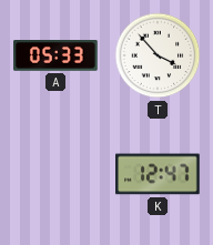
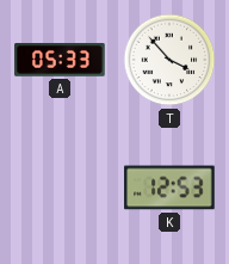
K: 12:47 -> 12:53
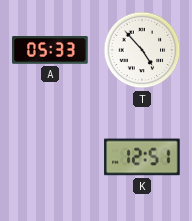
T: 3:53 -> 4:53
K: 12:53 -> 12:51
